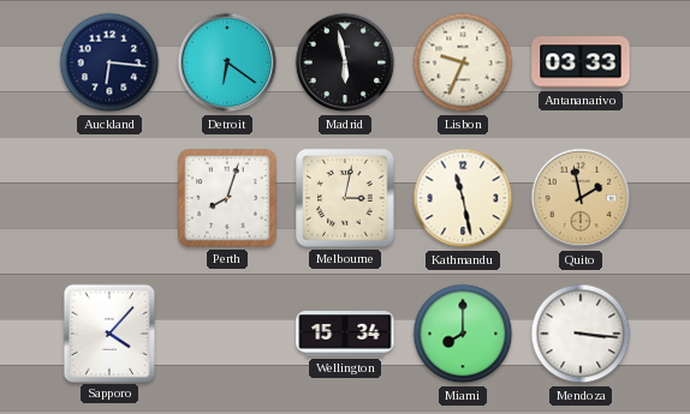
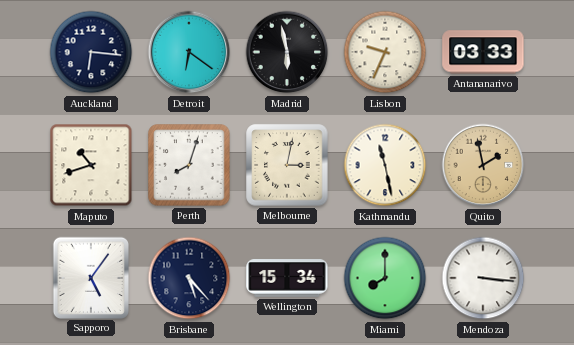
Maputo: none -> 10:42
Sapporo: 4:07 -> 5:06
Brisbane: none -> 5:23
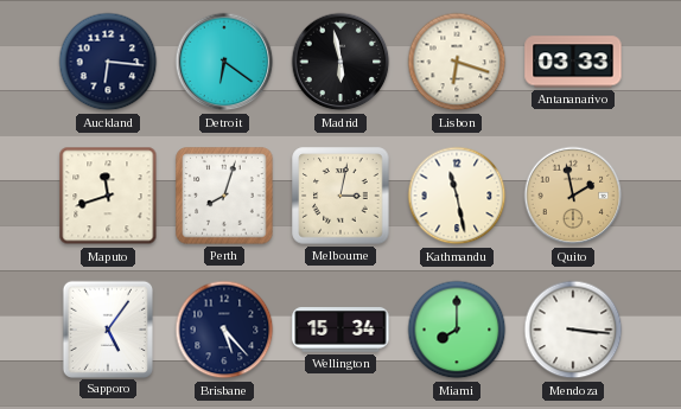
Lisbon: 9:34 -> 6:18
Maputo: 10:42 -> 11:42
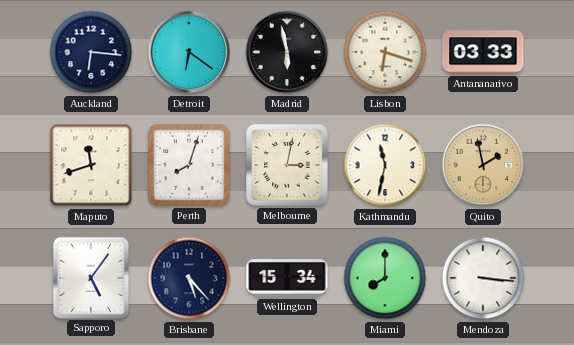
Kathmandu: 11:28 -> 11:32
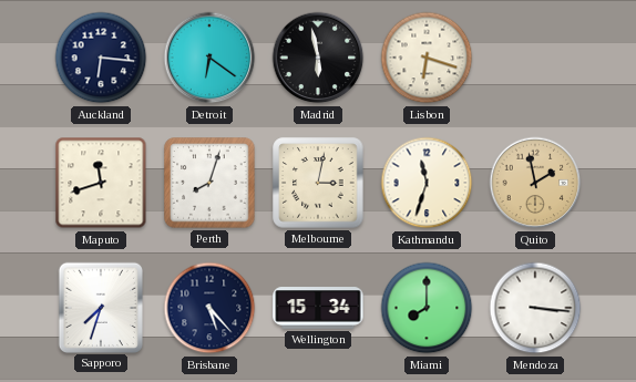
Antananarivo: 03:33 -> none
Kathmandu: 11:32 -> 11:33
Sapporo: 5:06 -> 7:33
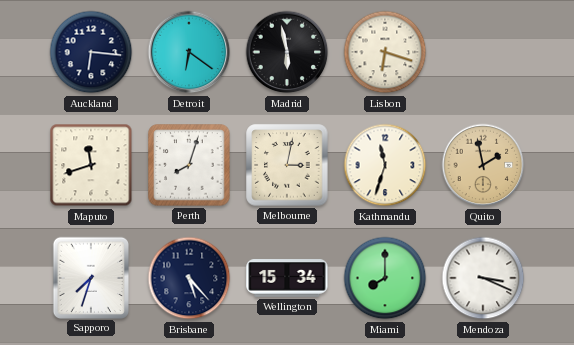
Mendoza: 3:16 -> 3:19
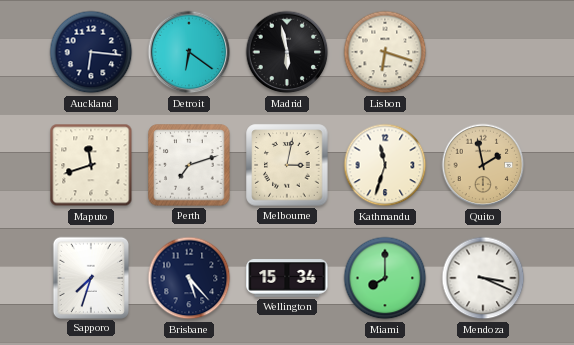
Perth: 8:03 -> 7:12
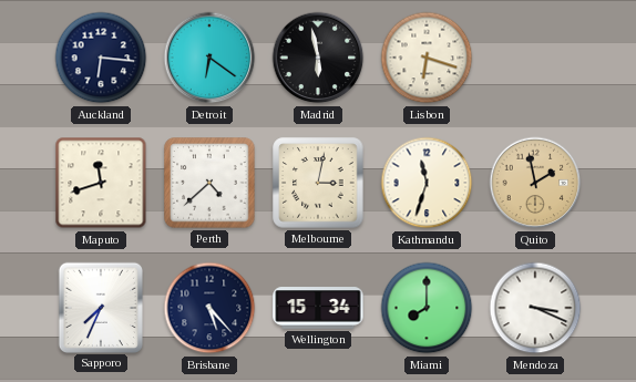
Perth: 7:12 -> 4:38
Sapporo: 7:33 -> 7:34
